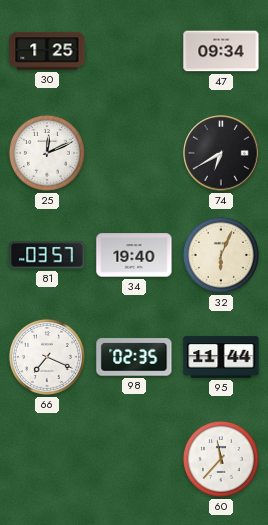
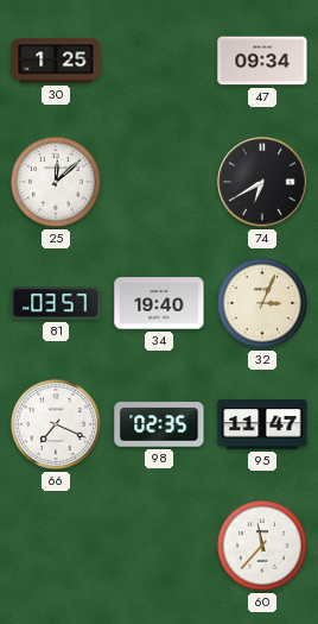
25: 12:11 -> 12:08
32: 6:04 -> 3:04
95: 11:44 -> 11:47
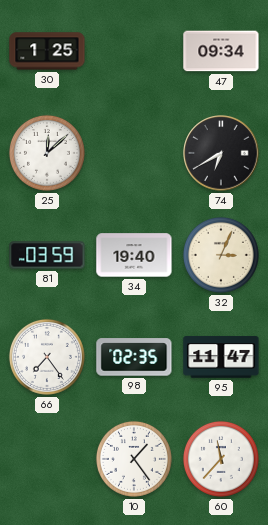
81: 03:57 -> 03:59
66: 7:19 -> 7:24
10: none -> 1:24
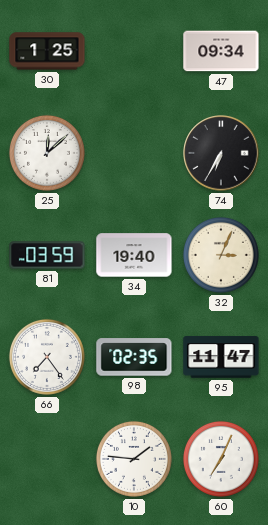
74: 6:40 -> 6:35
10: 1:24 -> 1:46
60: 11:37 -> 7:04
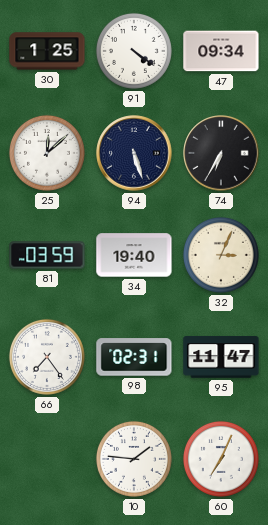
91: none -> 4:21
94: none -> 5:27
98: 02:35 -> 02:31
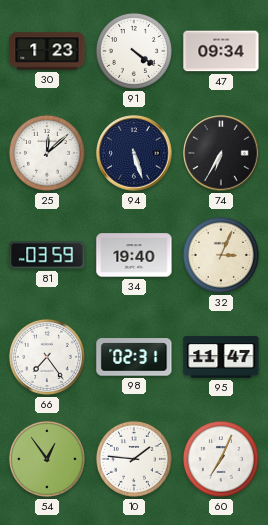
30: 1:25 -> 1:23
54: none -> 12:54
